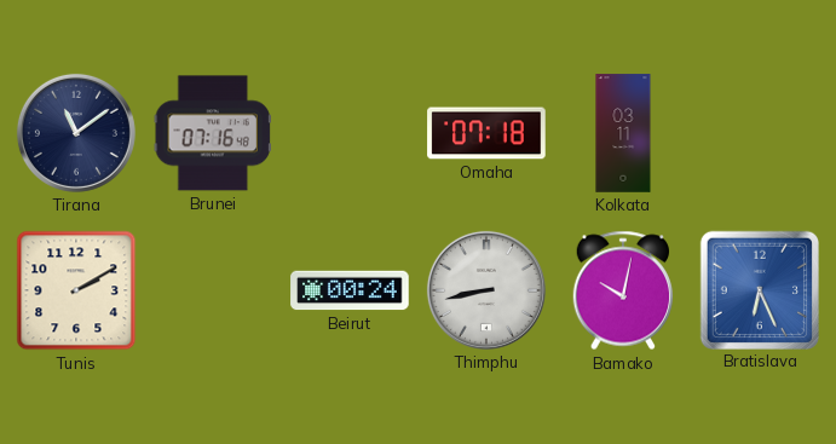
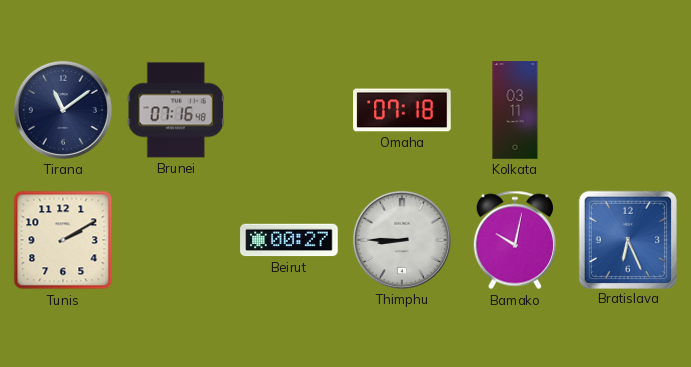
Beirut: 00:24 -> 00:27
Thimphu: 8:43 -> 8:45
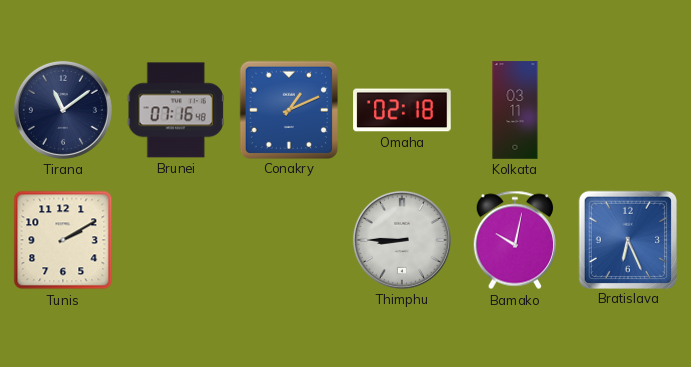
Conakry: none -> 1:11
Omaha: 07:18 -> 02:18
Beirut: 00:27 -> none
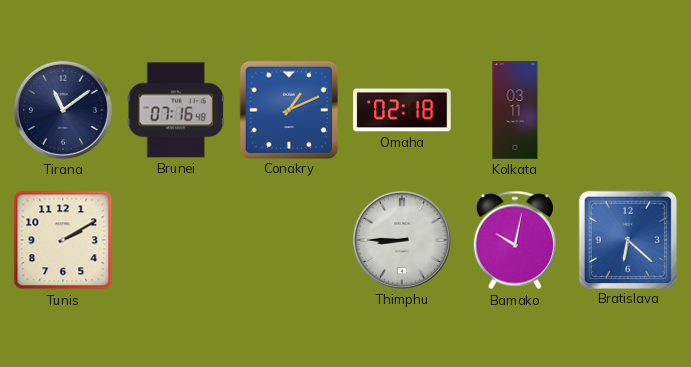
Bratislava: 6:26 -> 6:22
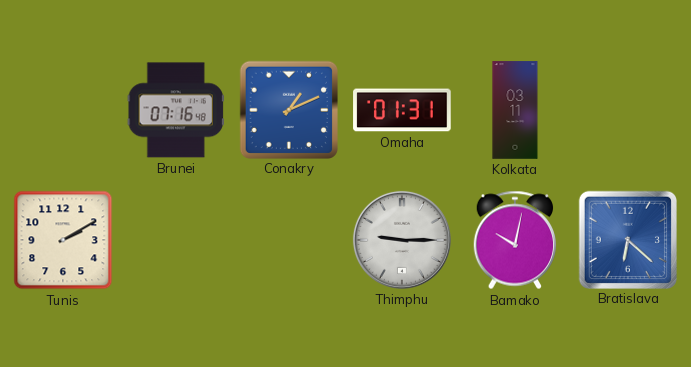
Tirana: 11:09 -> none
Omaha: 02:18 -> 01:31
Thimphu: 8:45 -> 9:15
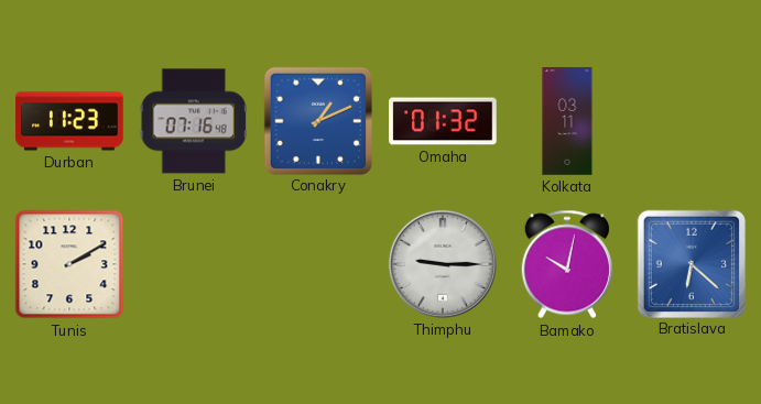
Durban: none -> 11:23
Omaha: 01:31 -> 01:32
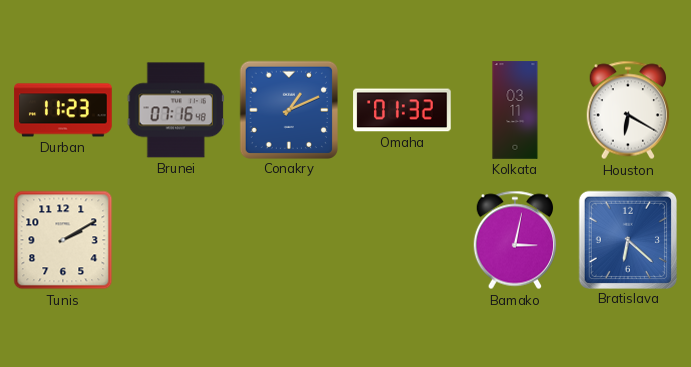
Houston: none -> 6:20
Thimphu: 9:15 -> none
Bamako: 10:02 -> 3:02
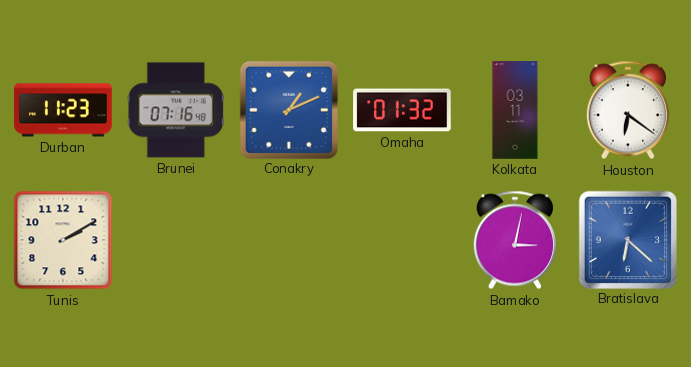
Houston: 6:20 -> 6:21
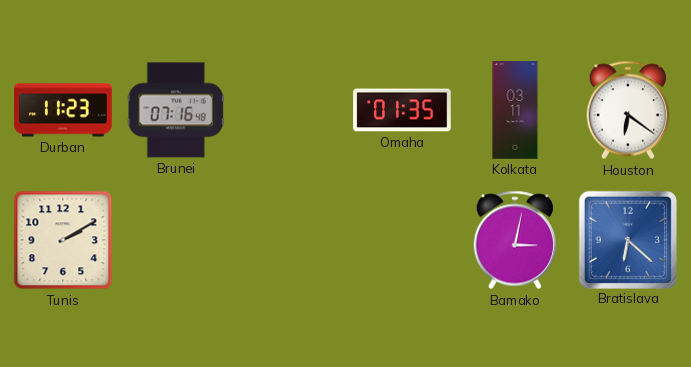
Conakry: 1:11 -> none
Omaha: 01:32 -> 01:35
